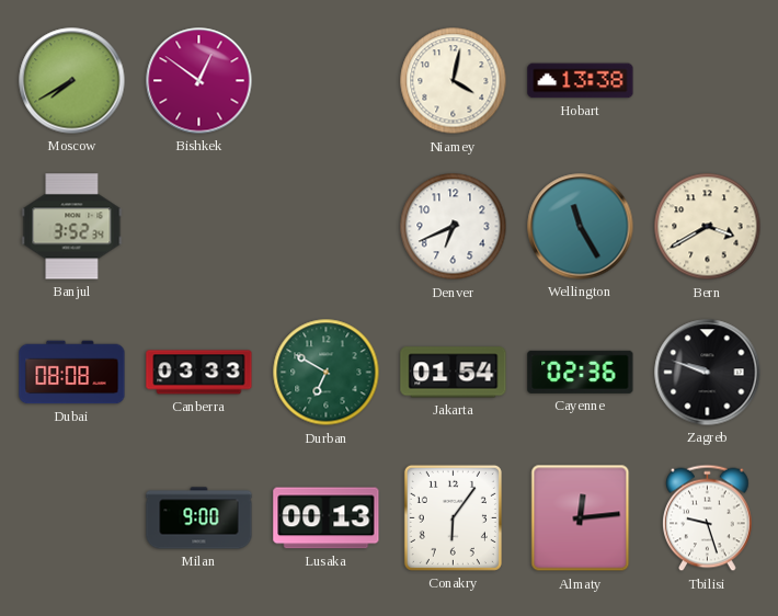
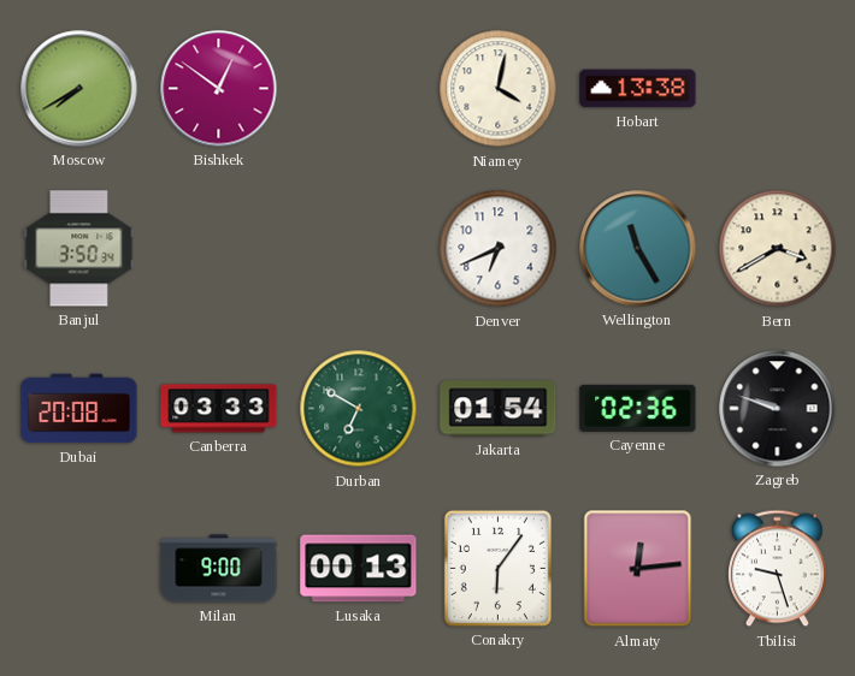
Banjul: 3:52 -> 3:50
Dubai: 08:08 -> 20:08
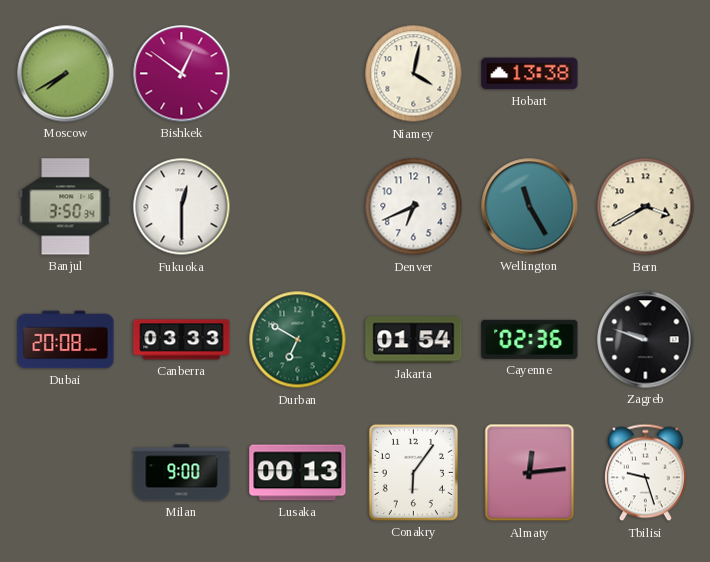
Fukuoka: none -> 12:30
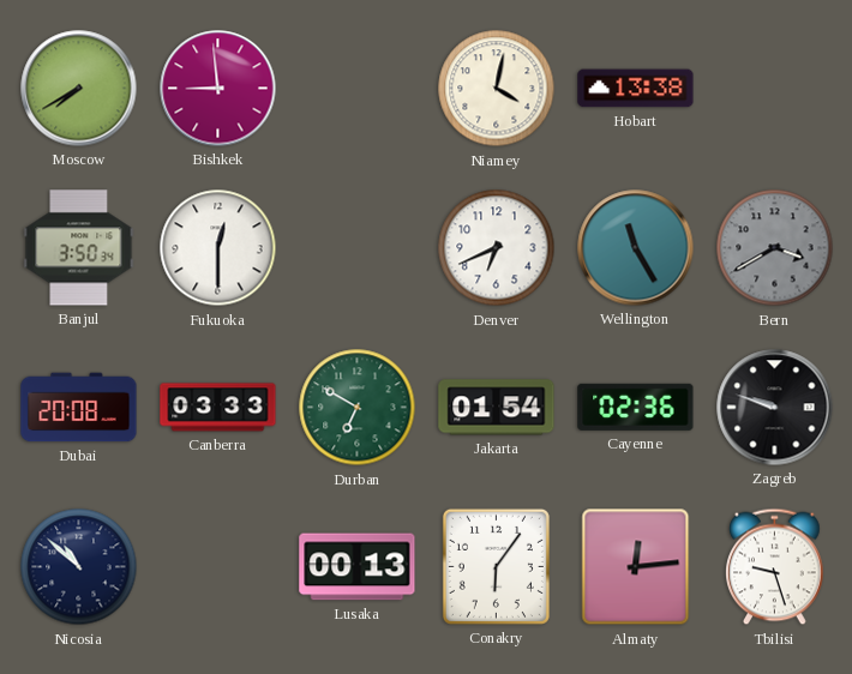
Bishkek: 12:51 -> 8:59
Bern dial: cream -> grey
Nicosia: none -> 10:52
Milan: 9:00 -> none
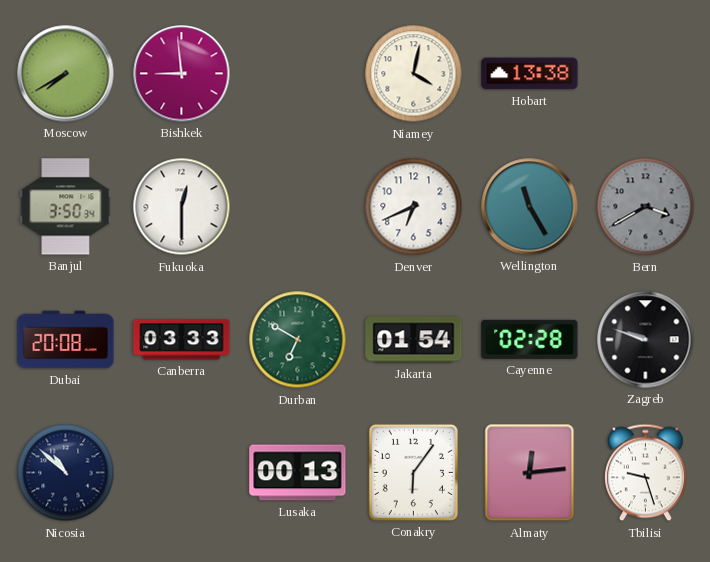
Cayenne: 02:36 -> 02:28
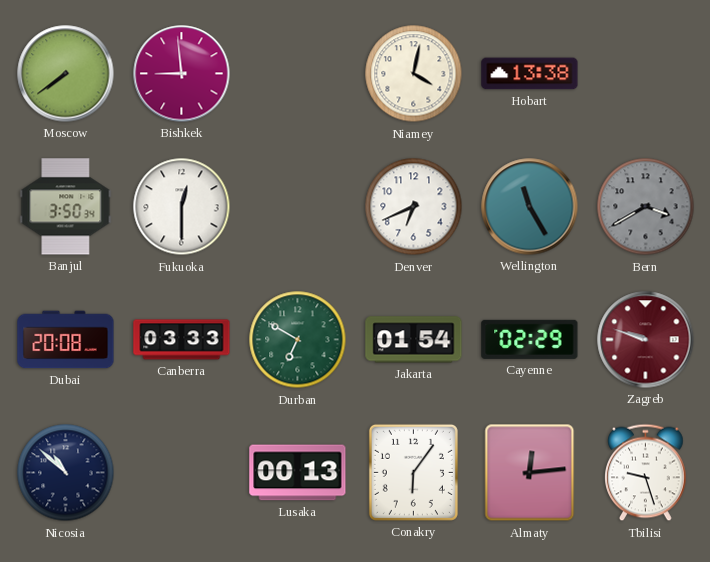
Moscow: 7:40 -> 7:39
Cayenne: 02:28 -> 02:29
Zagreb dial: black -> burgundy
